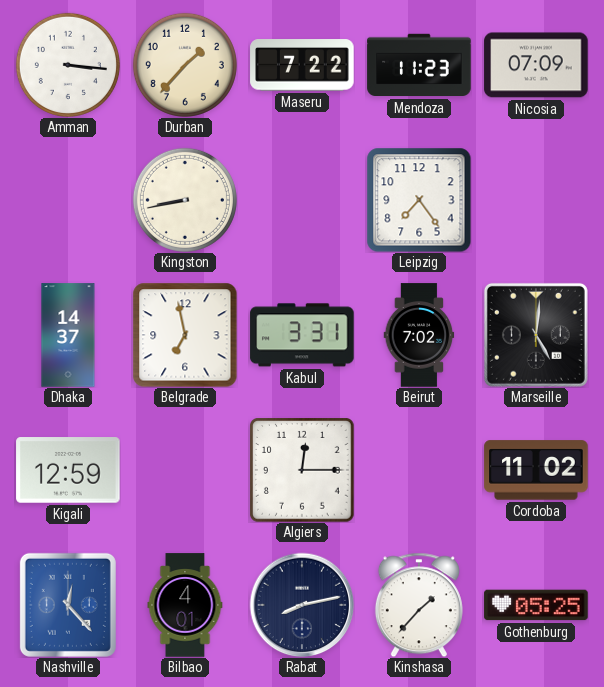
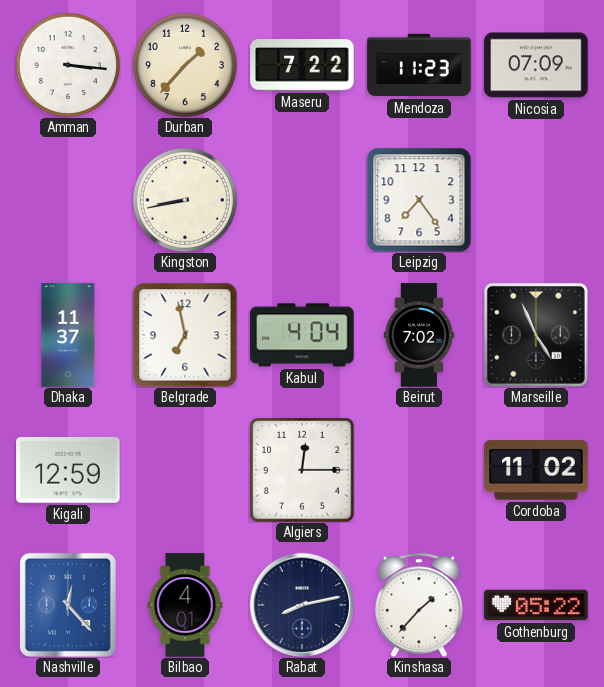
Dhaka: 14:37 -> 11:37
Kabul: 3:31 -> 4:04
Marseille: 5:01 -> 4:56
Gothenburg: 05:25 -> 05:22
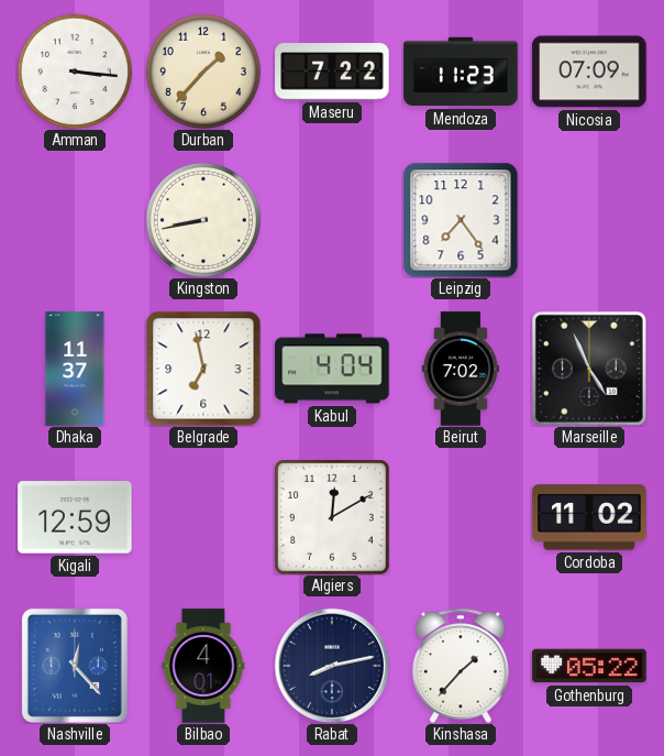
Algiers: 12:15 -> 12:10
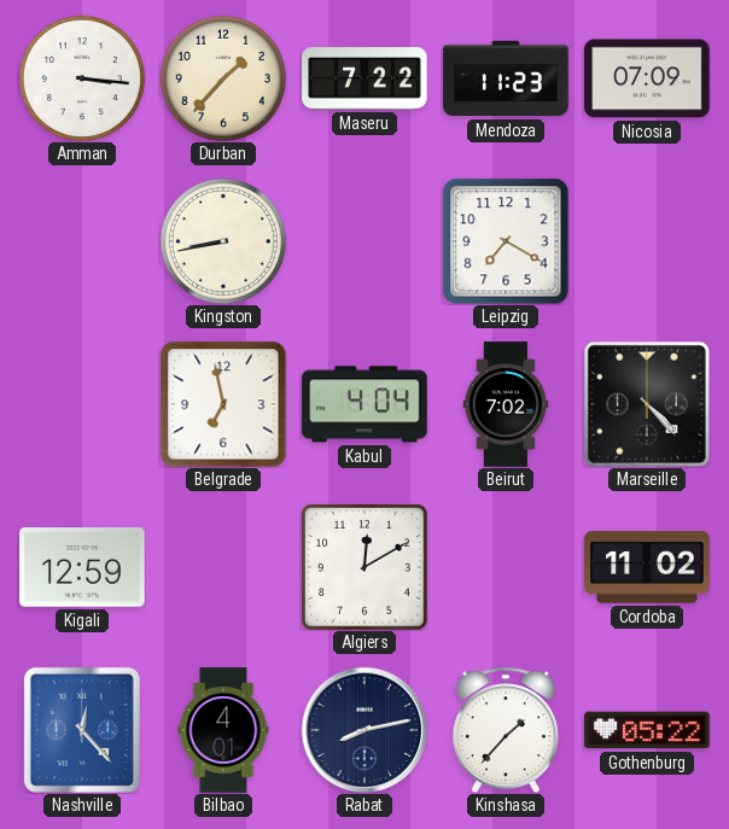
Leipzig: 7:24 -> 7:20
Dhaka: 11:37 -> none
Marseille: 4:56 -> 4:23
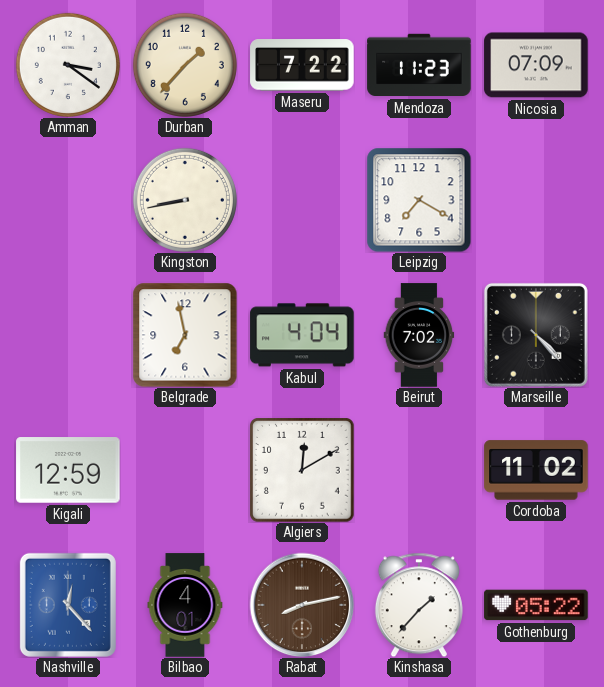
Amman: 3:16 -> 3:21
Rabat dial: navy -> brown
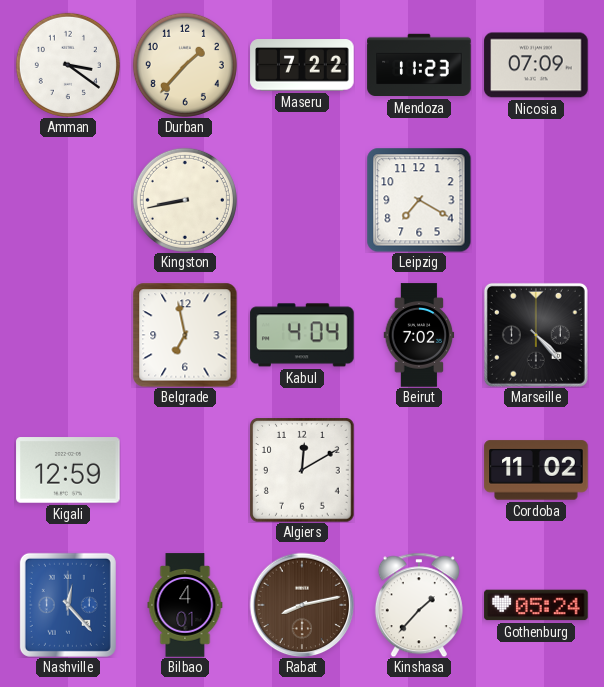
Gothenburg: 05:22 -> 05:24
